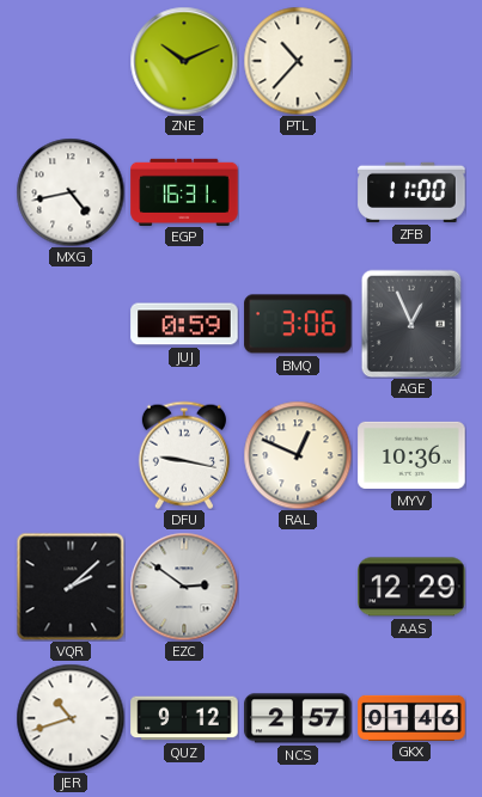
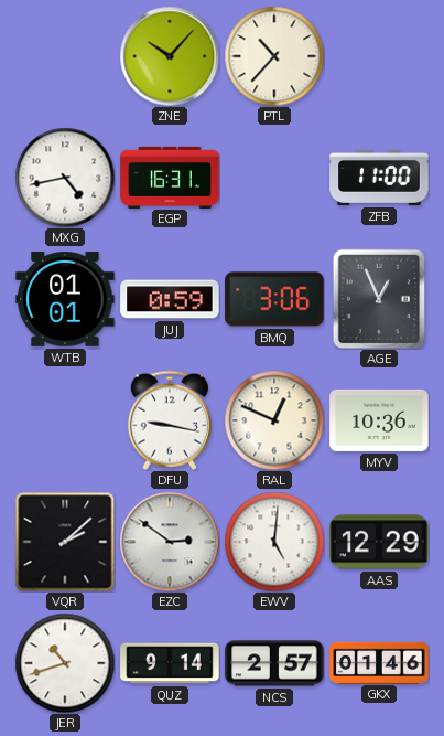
ZNE: 10:11 -> 10:07
WTB: none -> 01:01
EWV: none -> 5:01
QUZ: 9:12 -> 9:14
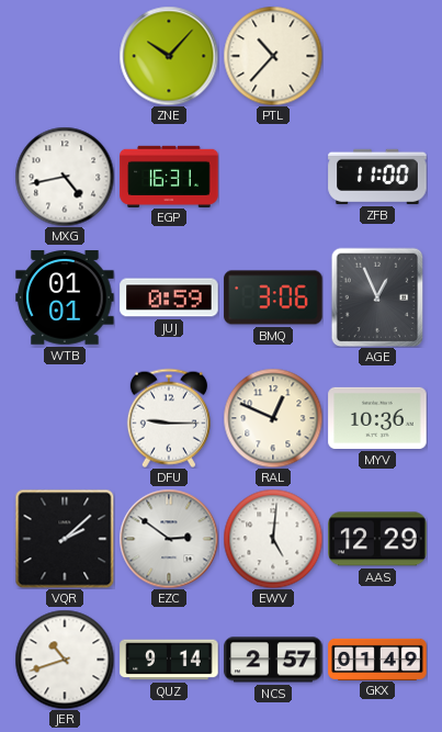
DFU: 9:17 -> 9:15
GKX: 01:46 -> 01:49
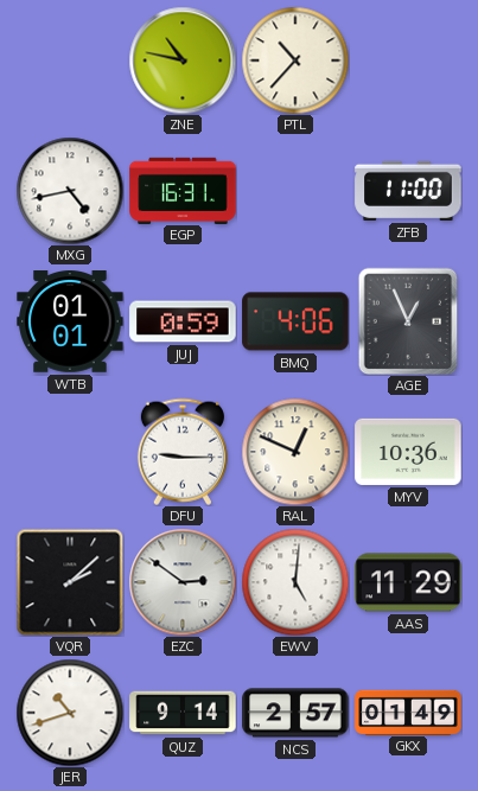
ZNE: 10:07 -> 10:47
BMQ: 3:06 -> 4:06
AAS: 12:29 -> 11:29
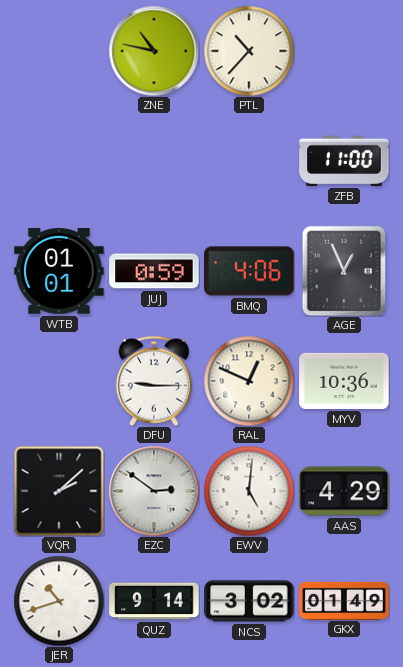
MXG: 4:43 -> none
EGP: 16:31 -> none
AAS: 11:29 -> 4:29
NCS: 2:57 -> 3:02
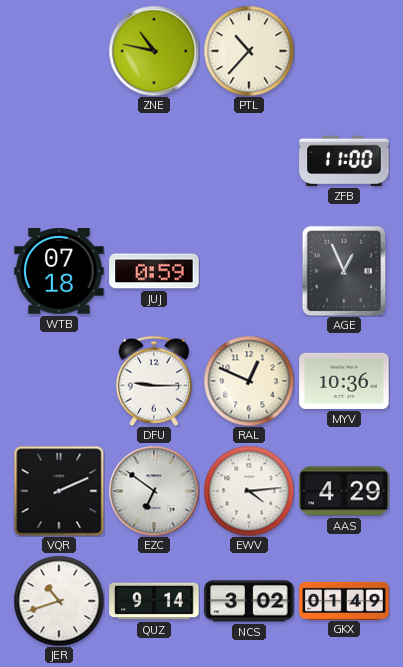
WTB: 01:01 -> 07:18
BMQ: 4:06 -> none
VQR: 2:08 -> 2:11
EZC: 2:51 -> 6:51
EWV: 5:01 -> 4:14
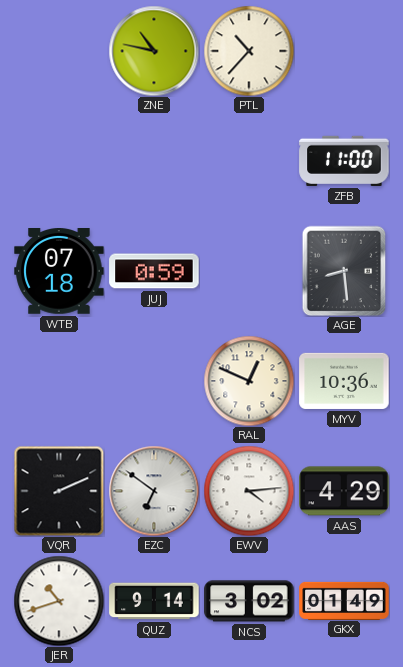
AGE: 12:56 -> 8:29
DFU: 9:15 -> none
